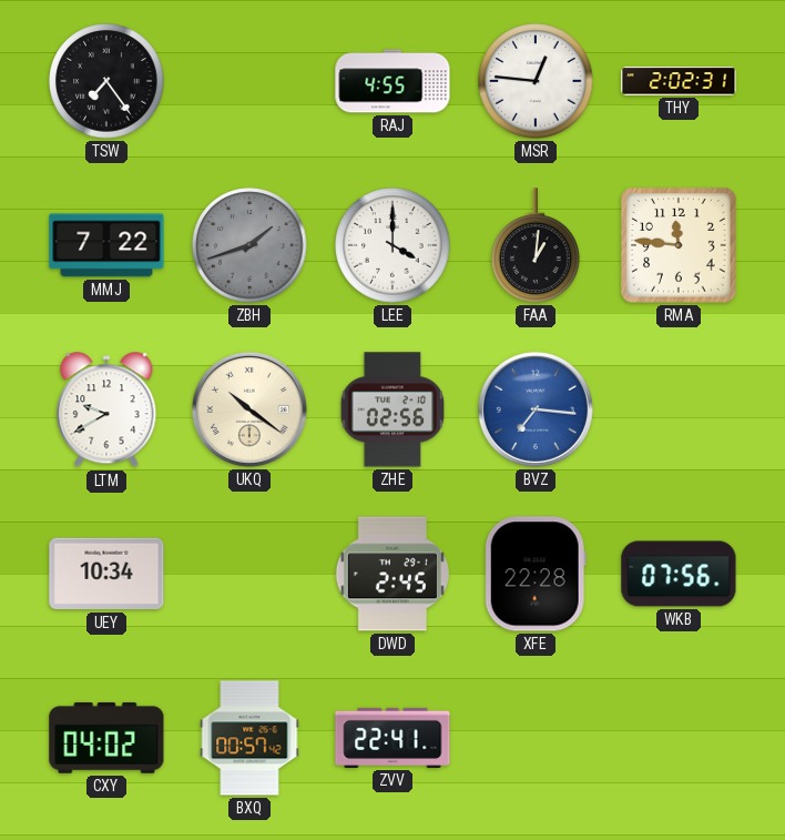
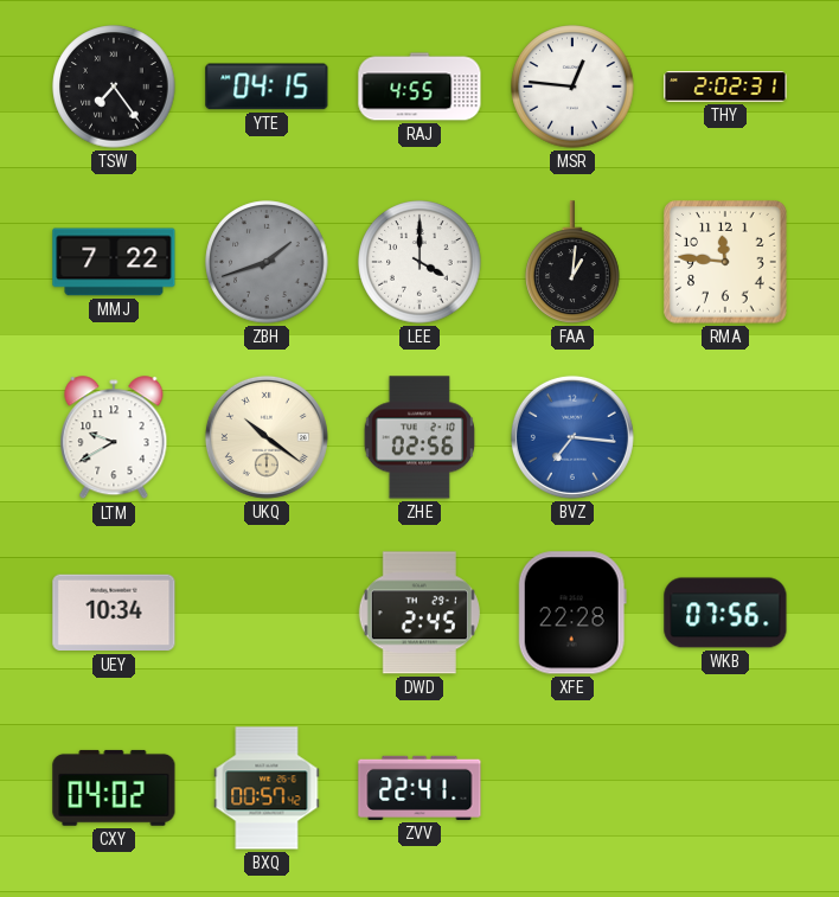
YTE: none -> 04:15
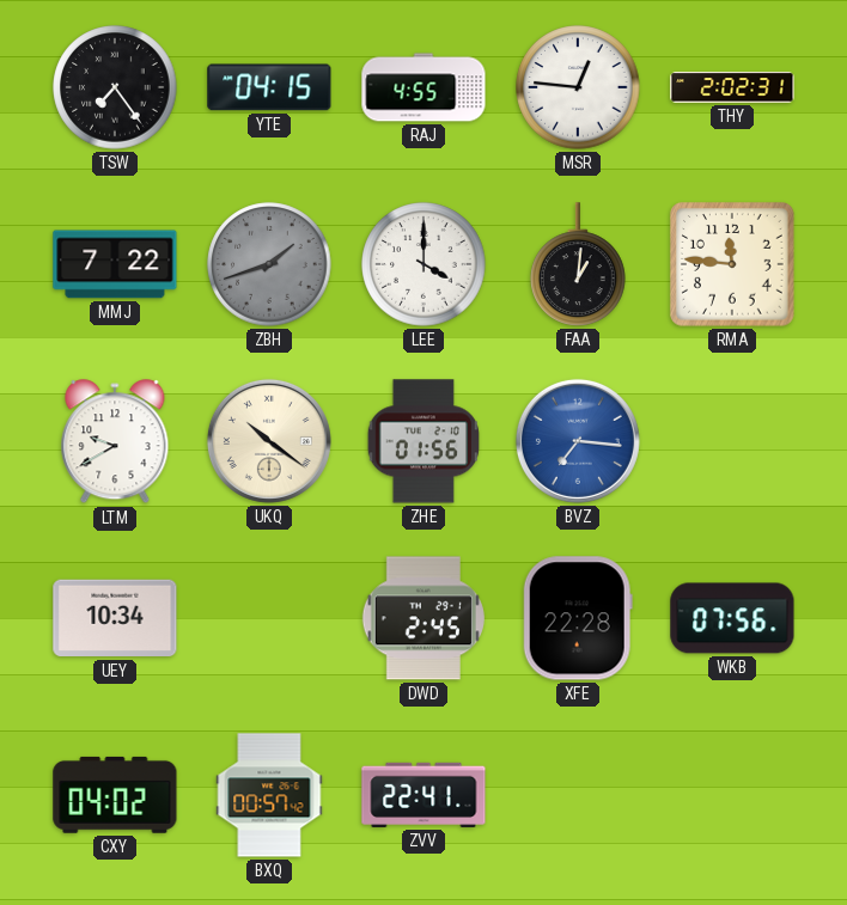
ZHE: 02:56 -> 01:56
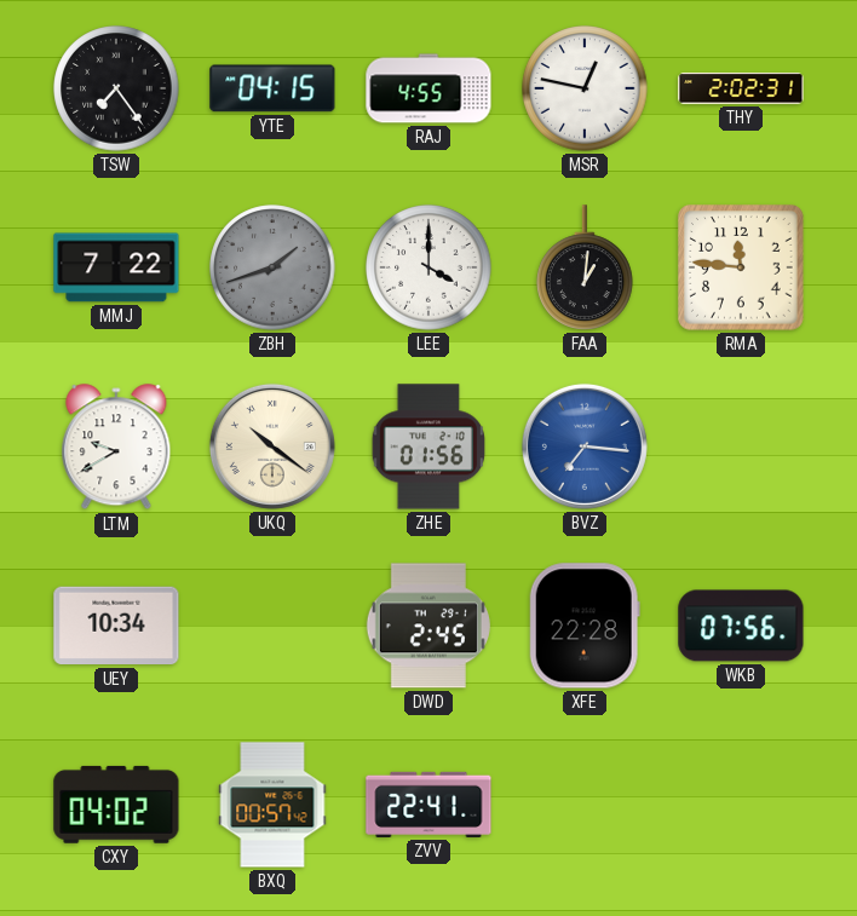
MSR: 12:46 -> 12:47
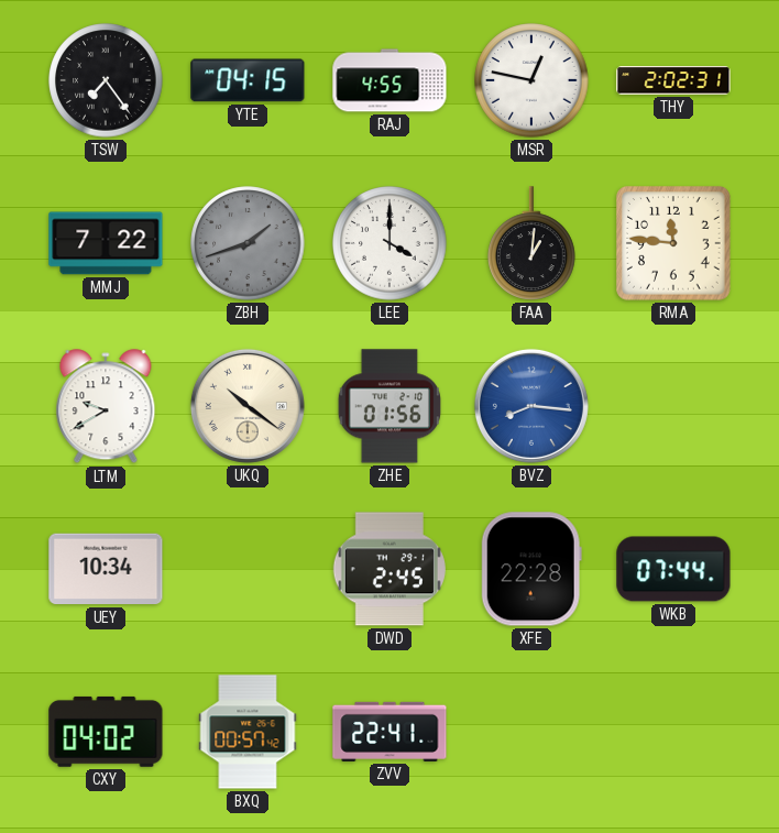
BVZ: 7:16 -> 8:16
WKB: 07:56 -> 07:44
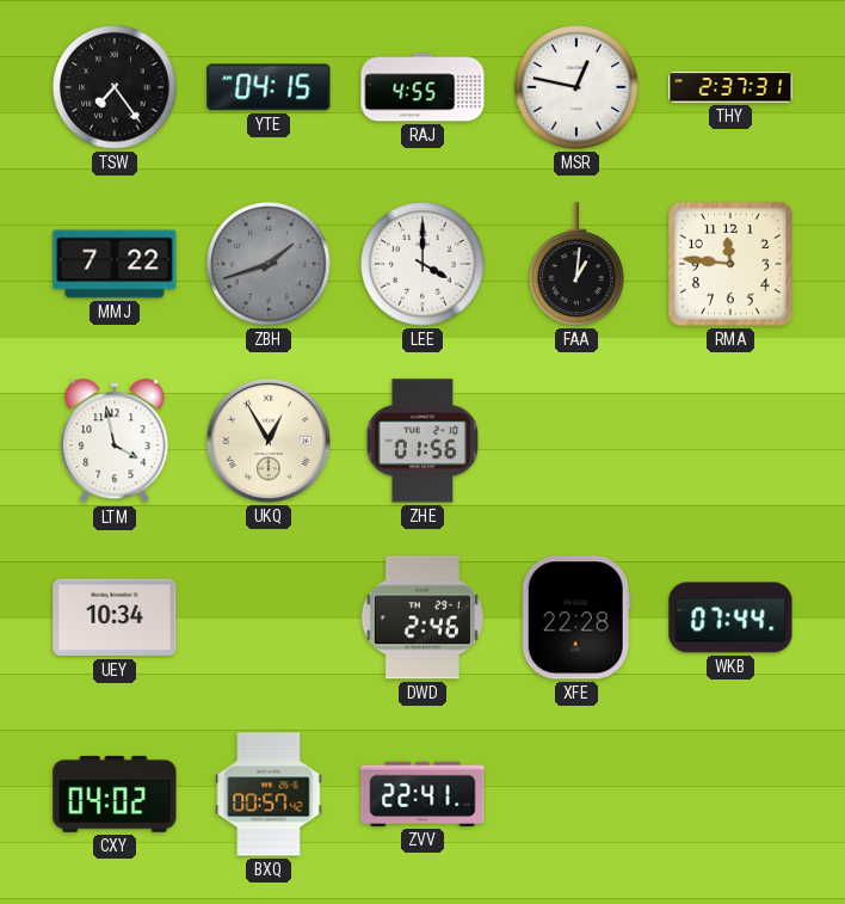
THY: 2:02 -> 2:37
LTM: 9:40 -> 3:58
UKQ: 10:21 -> 12:55
BVZ: 8:16 -> none
DWD: 2:45 -> 2:46
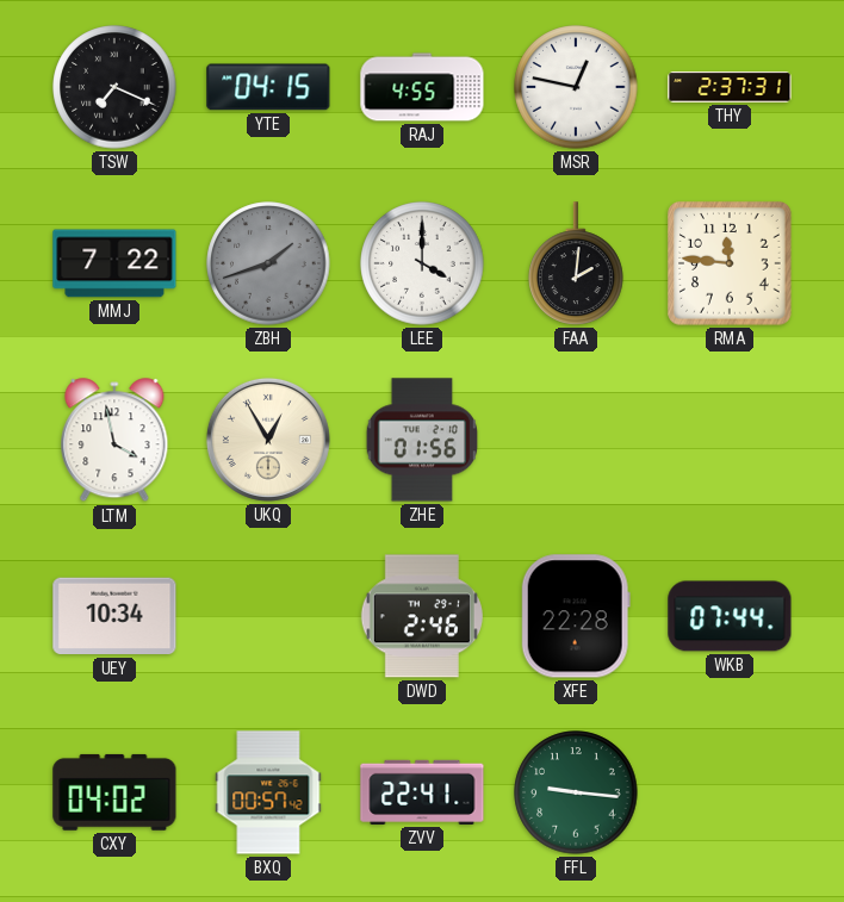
TSW: 7:24 -> 7:19
FAA: 1:01 -> 2:01
FFL: none -> 9:16
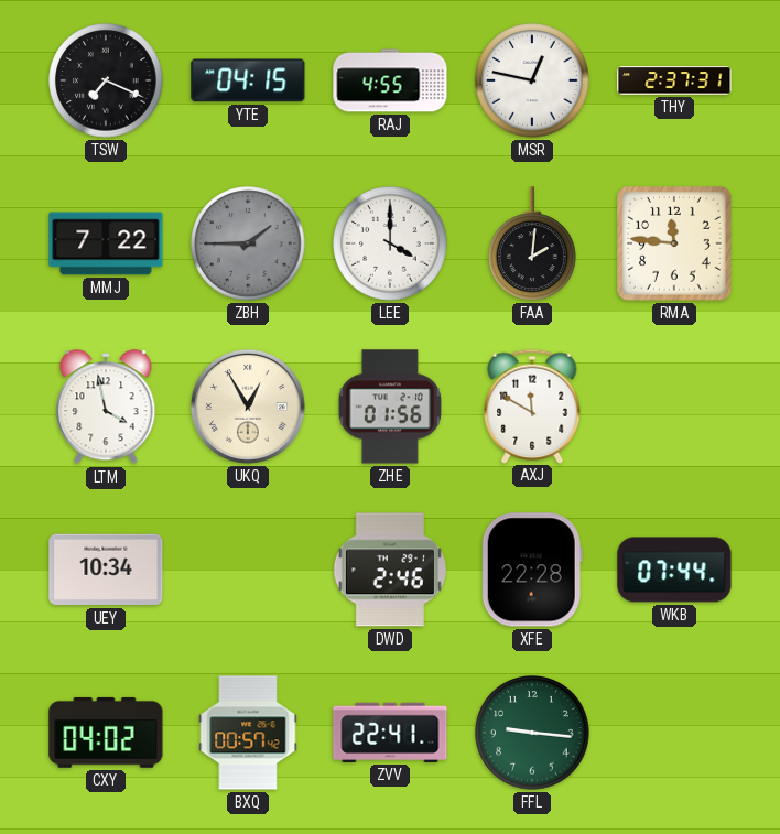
ZBH: 1:42 -> 1:45
AXJ: none -> 11:50
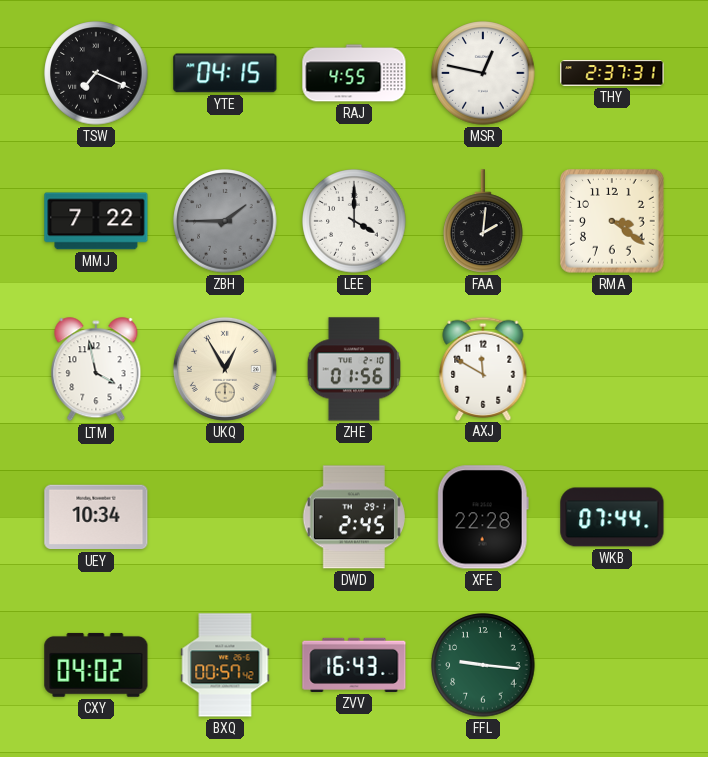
RMA: 11:46 -> 3:21
DWD: 2:46 -> 2:45
ZVV: 22:41 -> 16:43
